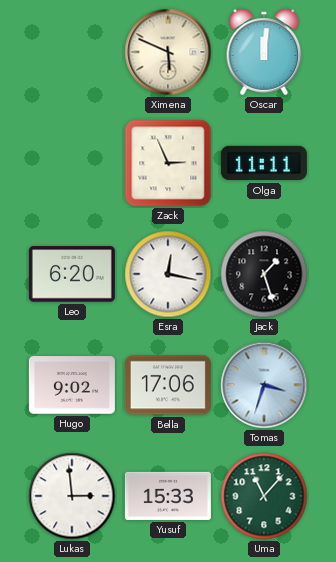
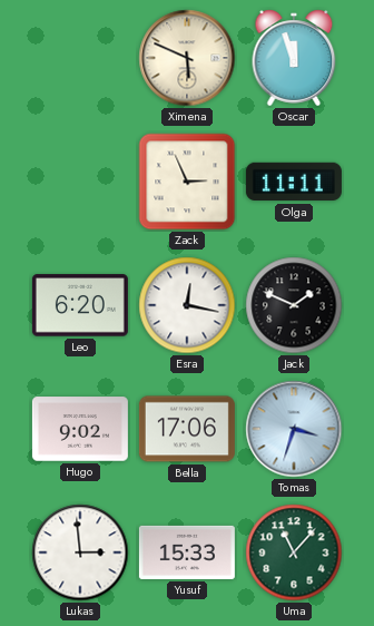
Oscar: 12:01 -> 11:57
Jack: 1:27 -> 1:49
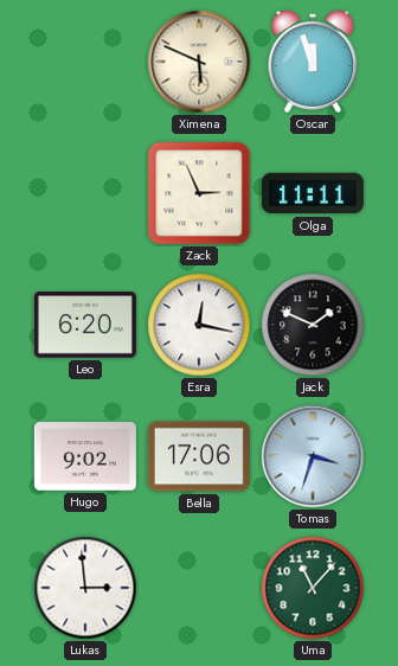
Yusuf: 15:33 -> none
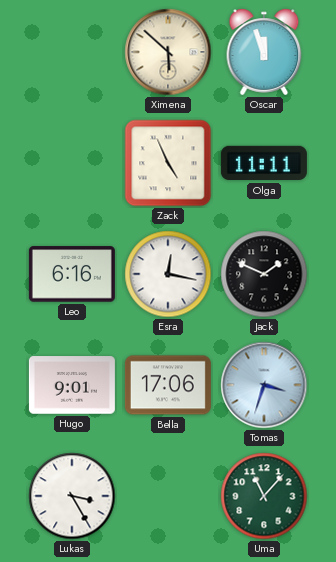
Ximena: 5:49 -> 5:52
Zack: 2:56 -> 4:56
Leo: 6:20 -> 6:16
Hugo: 9:02 -> 9:01
Lukas: 2:59 -> 3:25
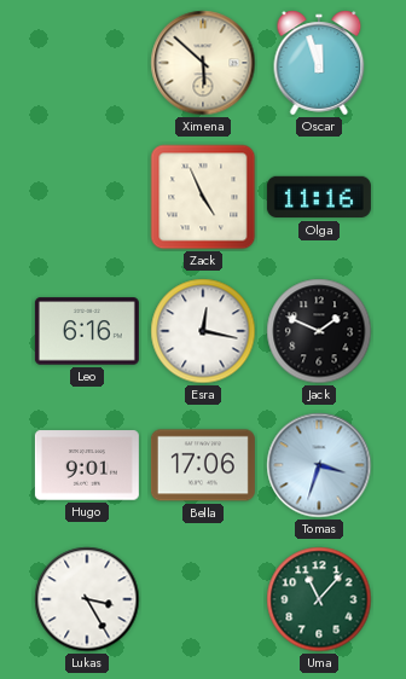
Olga: 11:11 -> 11:16
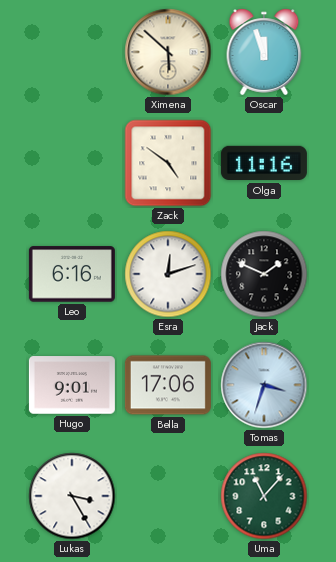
Zack: 4:56 -> 4:51
Esra: 12:17 -> 12:12
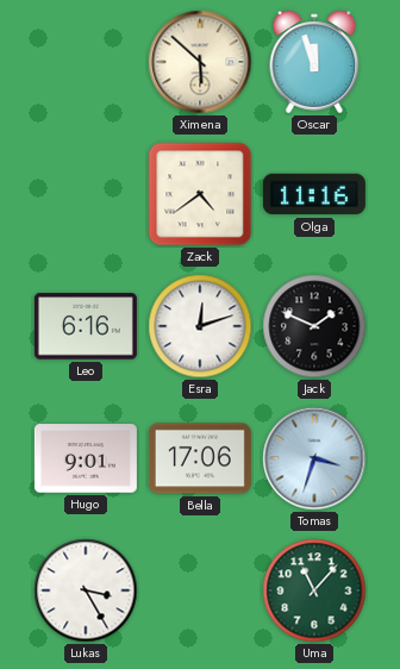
Zack: 4:51 -> 4:39
